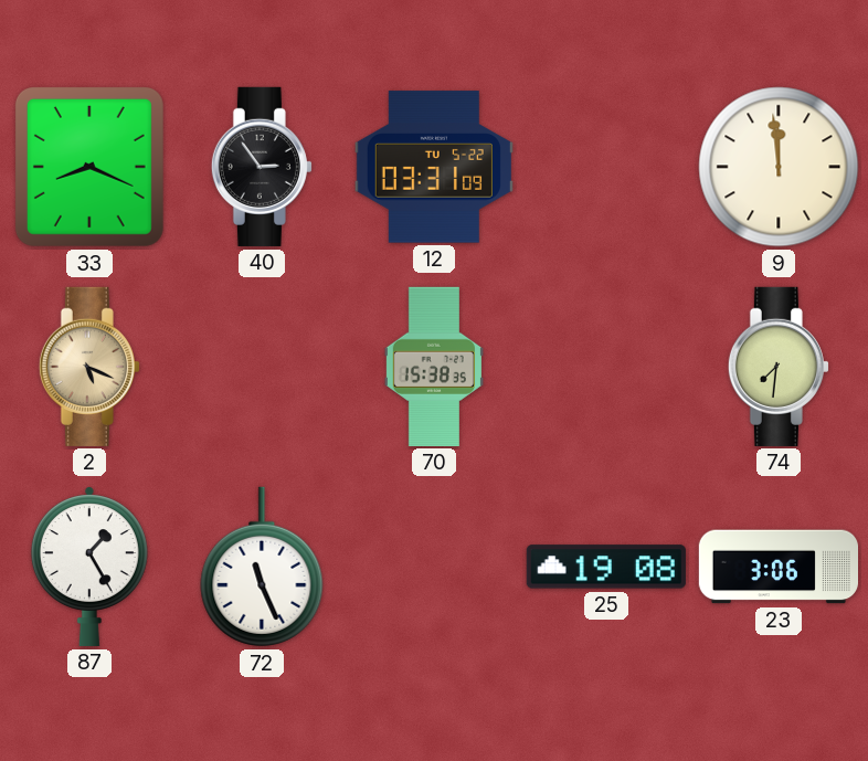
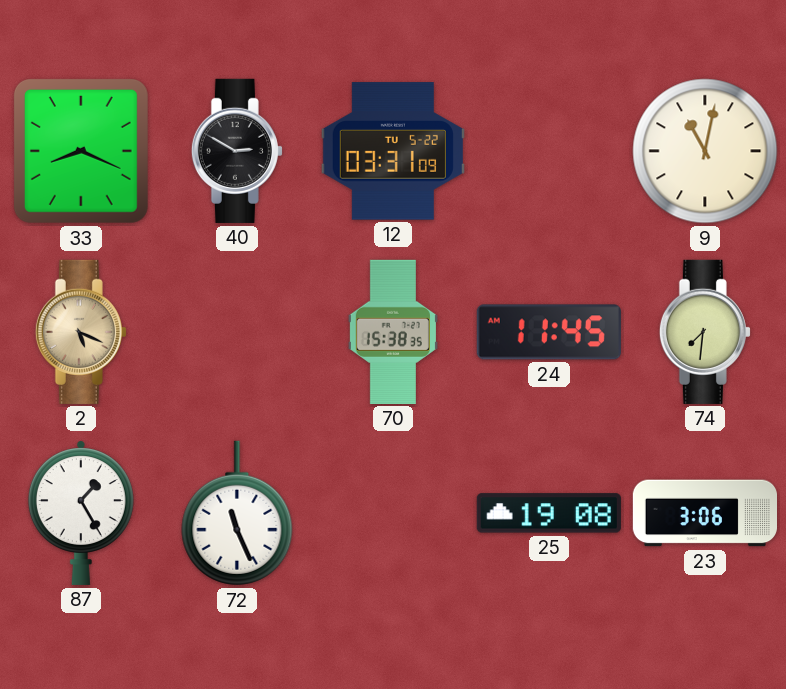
40: 2:54 -> 2:50
9: 11:59 -> 11:02
24: none -> 11:45
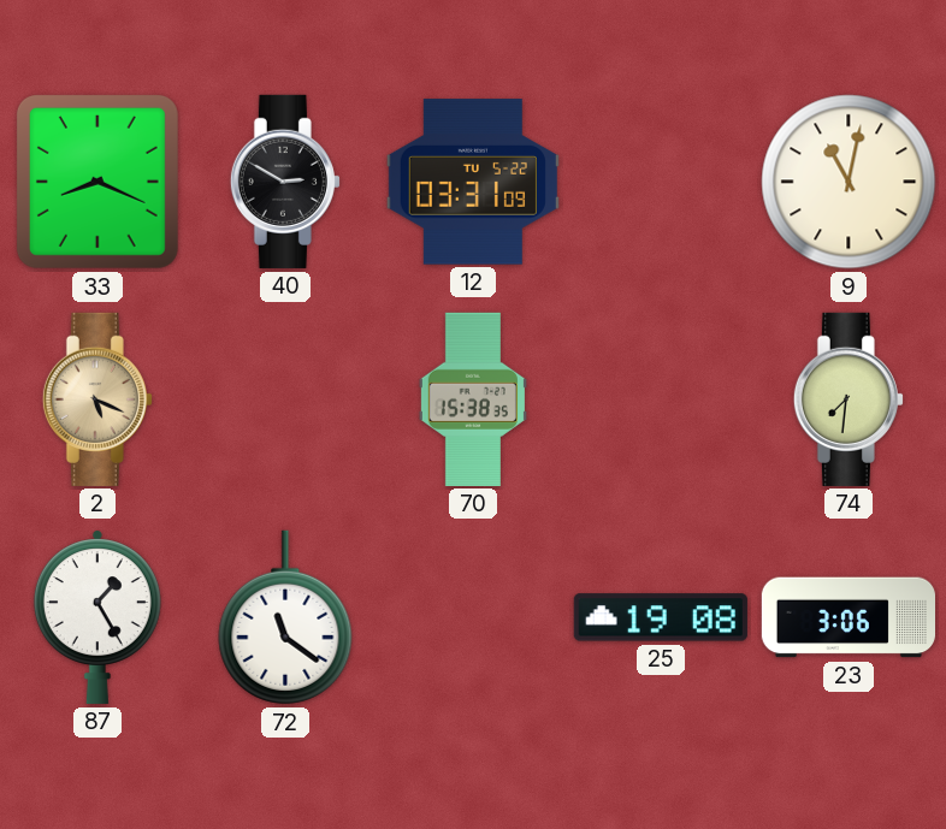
24: 11:45 -> none
72: 11:26 -> 11:21
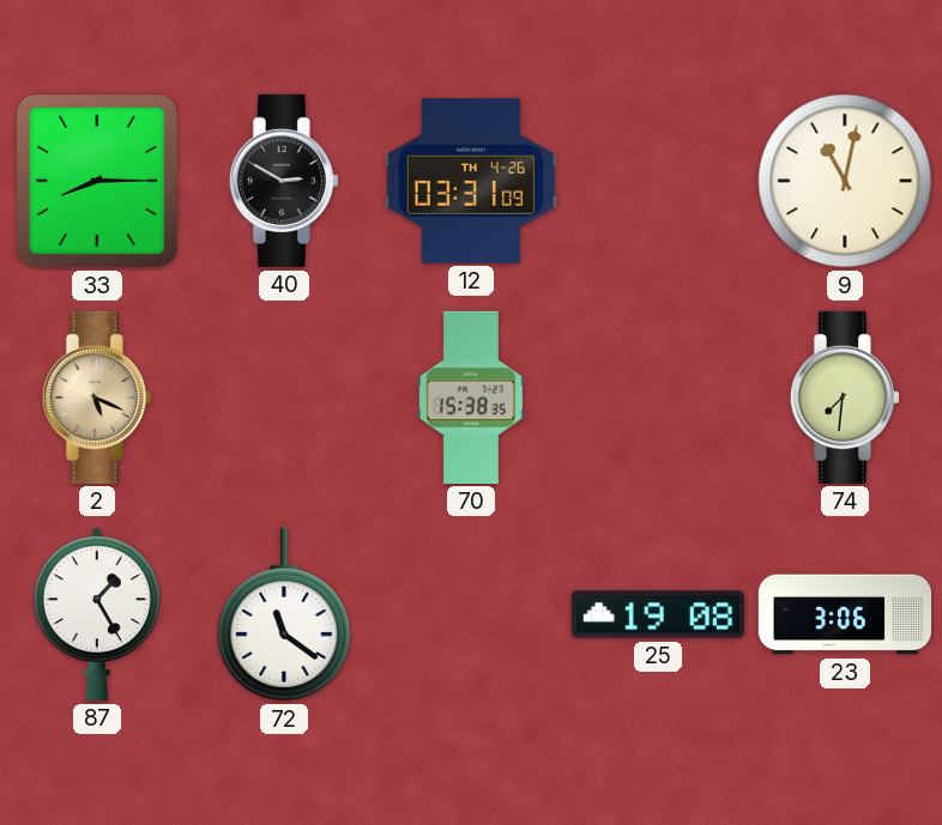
33: 8:19 -> 8:15
12 date: TU 5-22 -> TH 4-26
